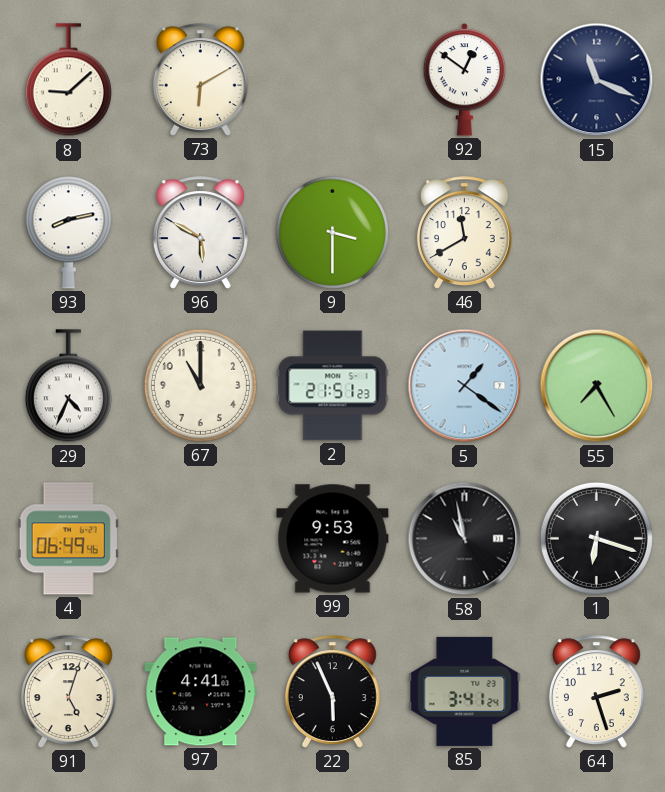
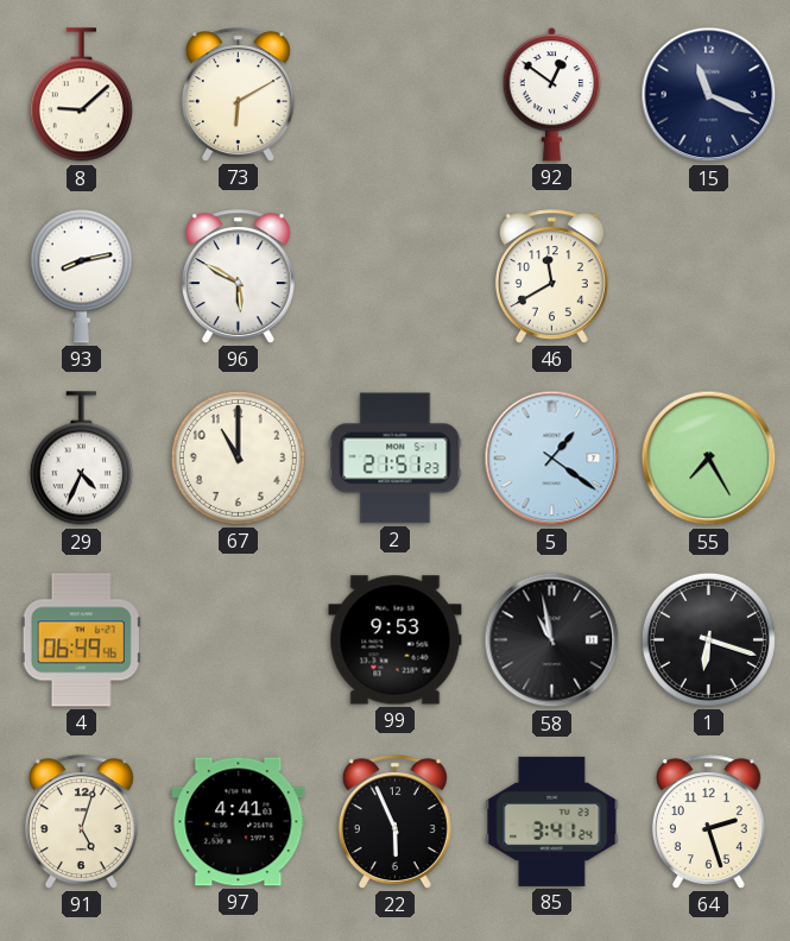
9: 3:30 -> none
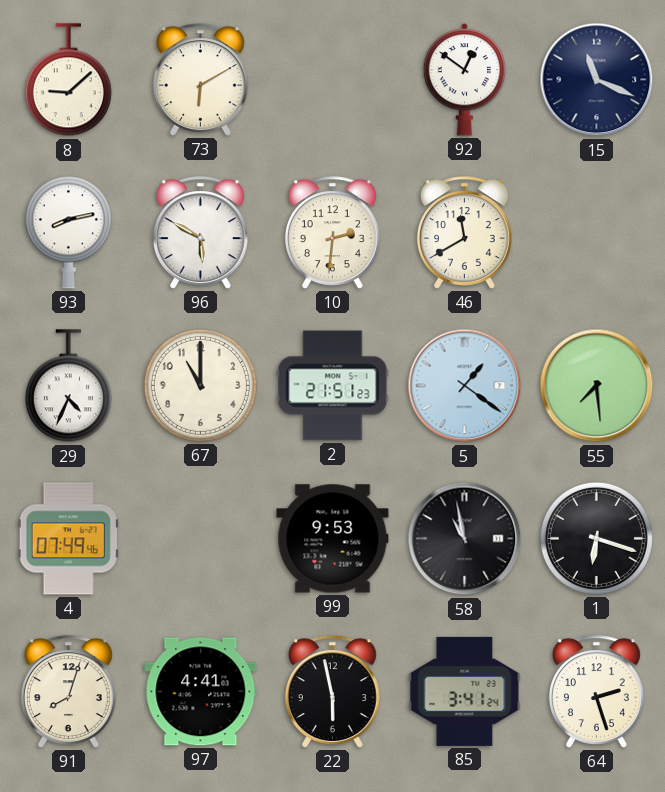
10: none -> 2:31
55: 7:25 -> 7:29
4: 06:49 -> 07:49
91: 5:03 -> 8:03
22: 5:56 -> 5:58
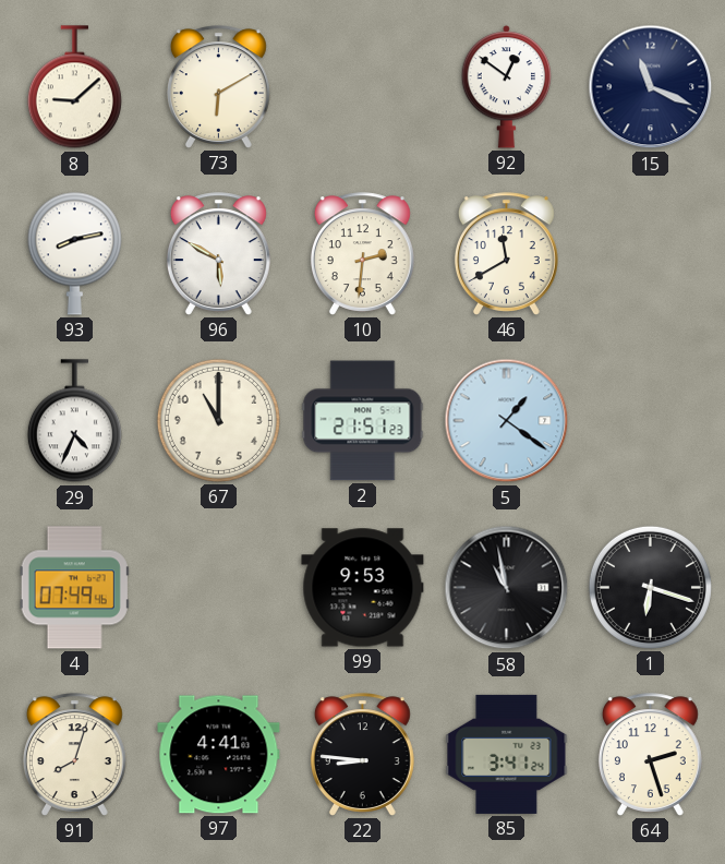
55: 7:29 -> none
22: 5:58 -> 8:46
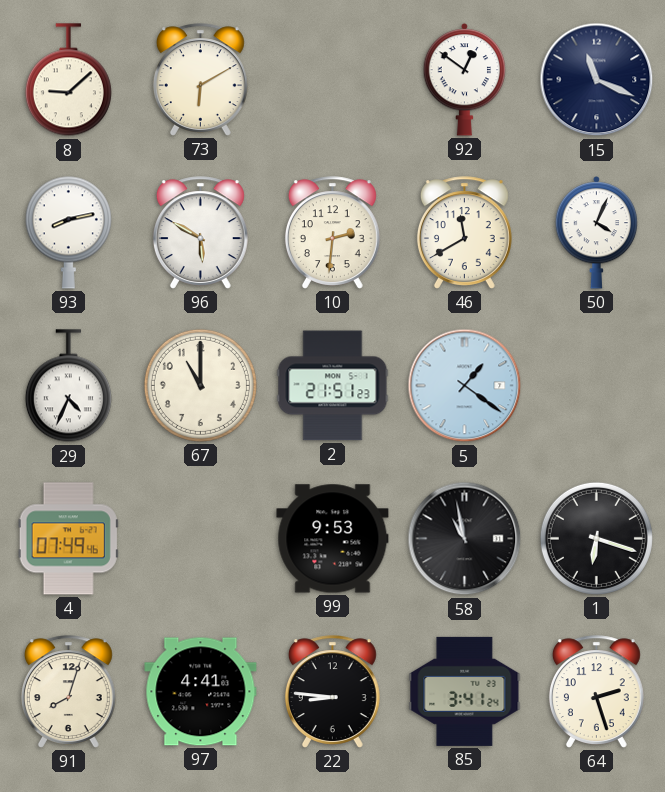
50: none -> 4:04
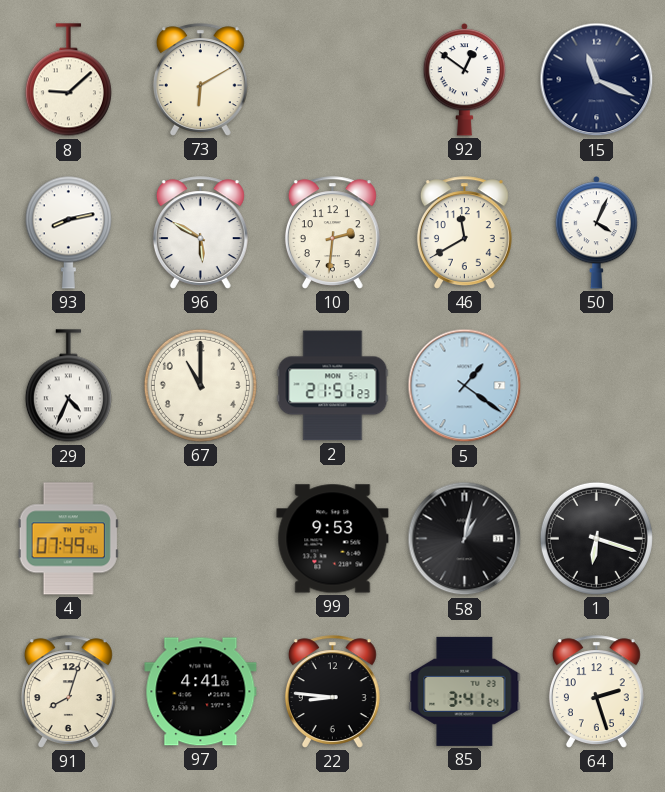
58: 10:58 -> 1:02
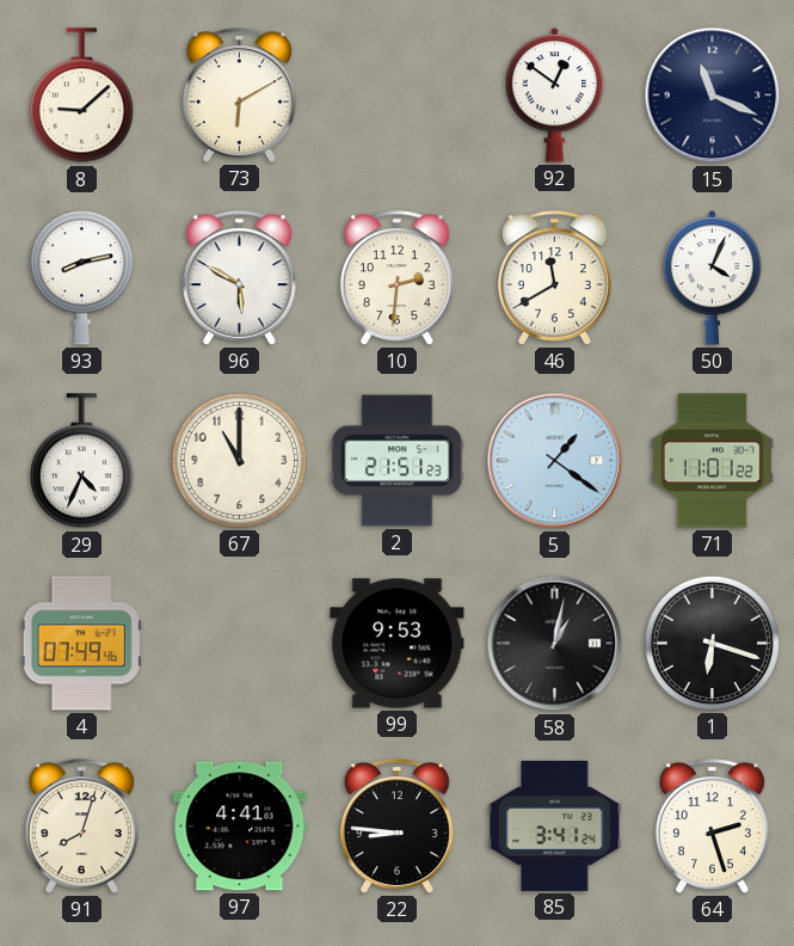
71: none -> 11:01
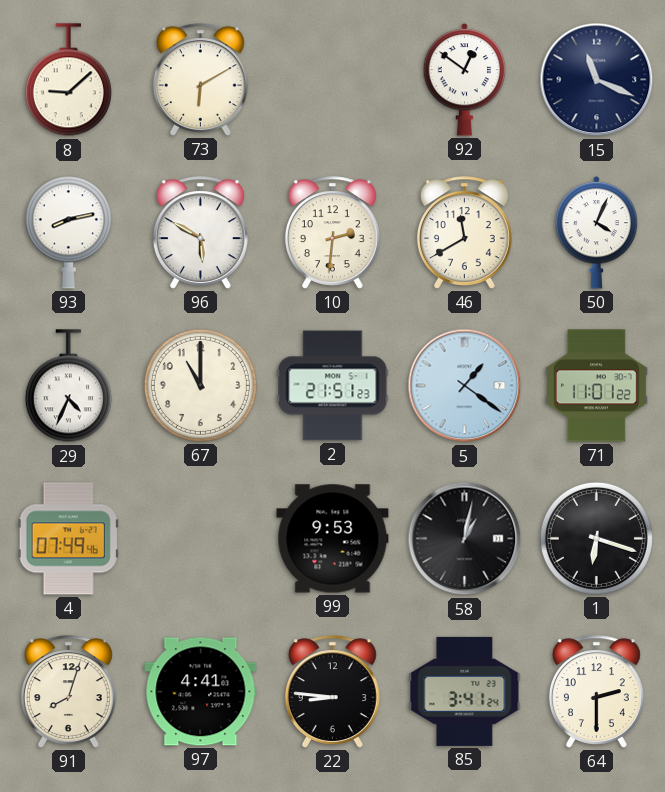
64: 2:27 -> 2:30
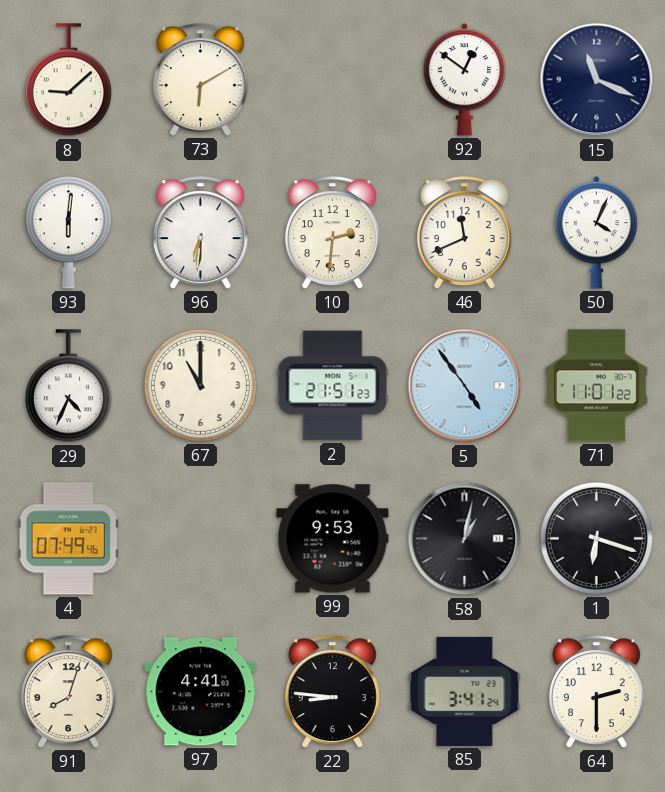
93: 8:13 -> 6:01
96: 5:50 -> 6:31
46: 11:40 -> 11:41
5: 1:21 -> 4:54
